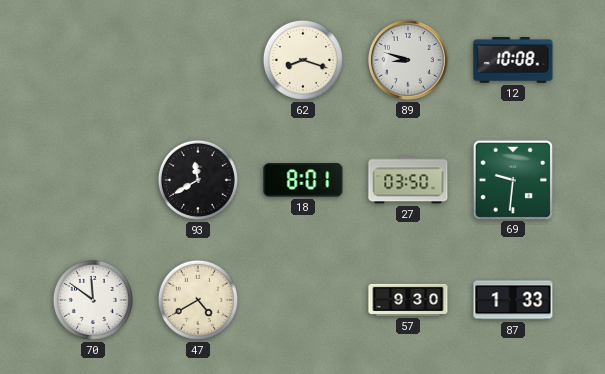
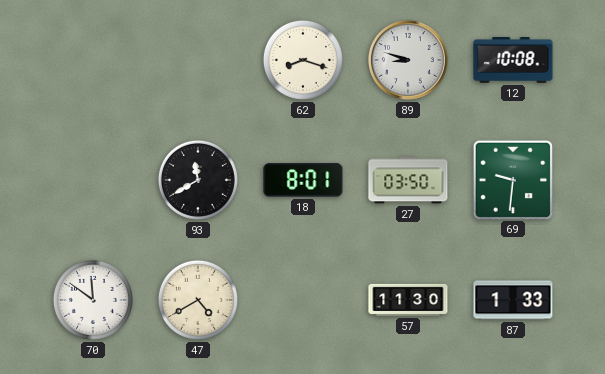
57: 9:30 -> 11:30
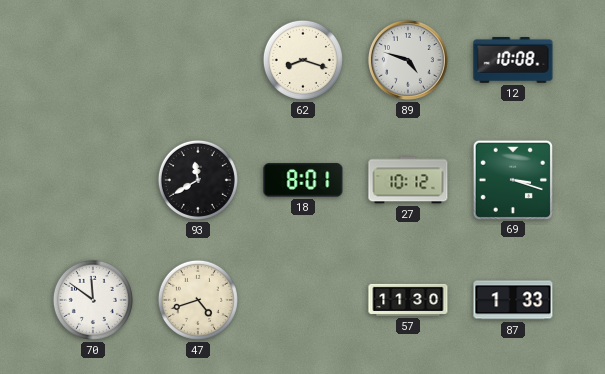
89: 8:48 -> 4:48
27: 03:50 -> 10:12
69: 9:31 -> 3:18
47: 4:40 -> 4:42
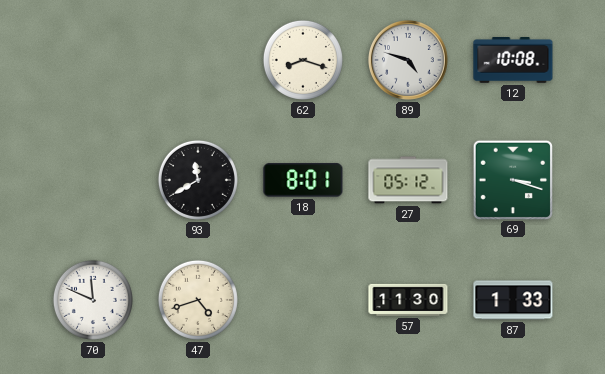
27: 10:12 -> 05:12
70: 11:51 -> 11:49
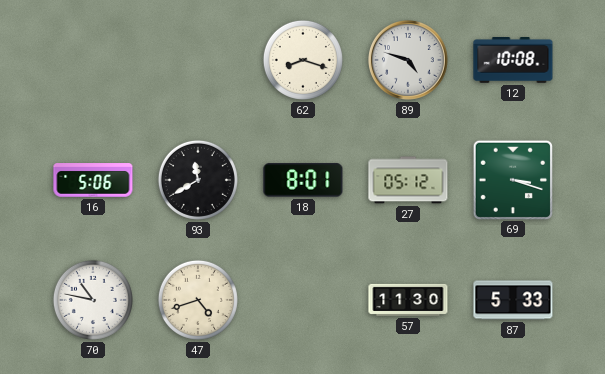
16: none -> 5:06
70: 11:49 -> 10:47
87: 1:33 -> 5:33
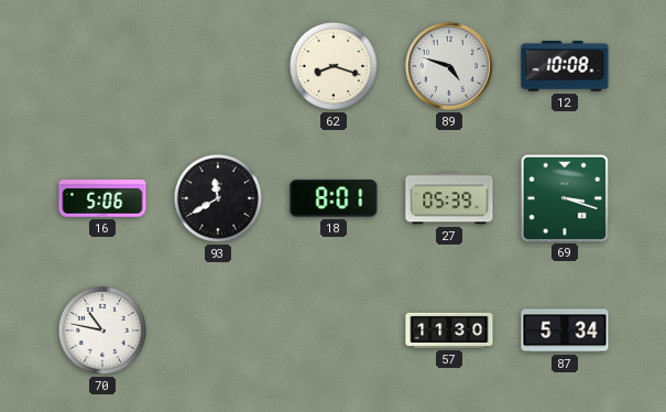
27: 05:12 -> 05:39
47: 4:42 -> none
87: 5:33 -> 5:34
